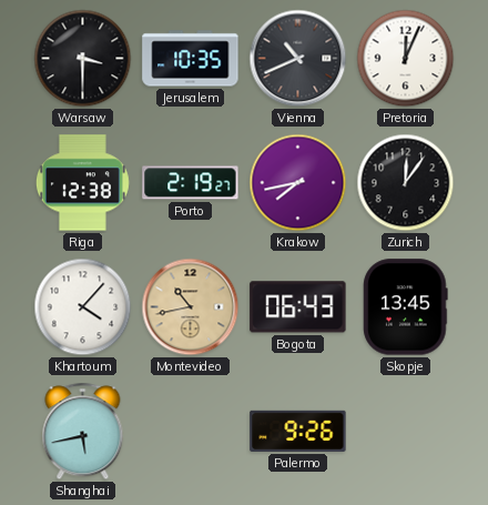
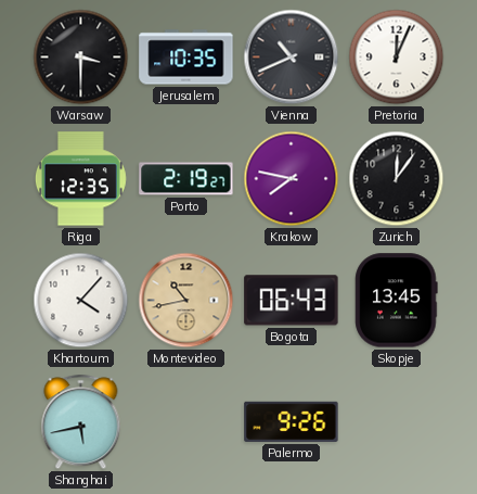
Riga: 12:38 -> 12:35
Krakow: 7:43 -> 7:47
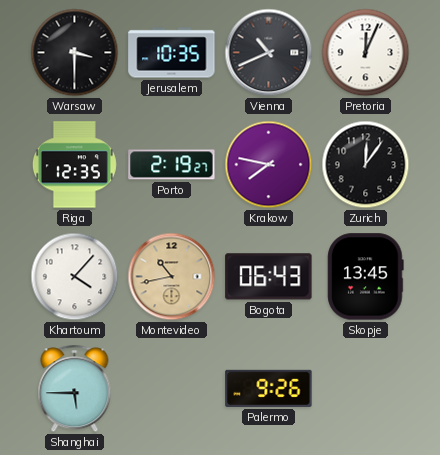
Shanghai: 5:43 -> 5:45
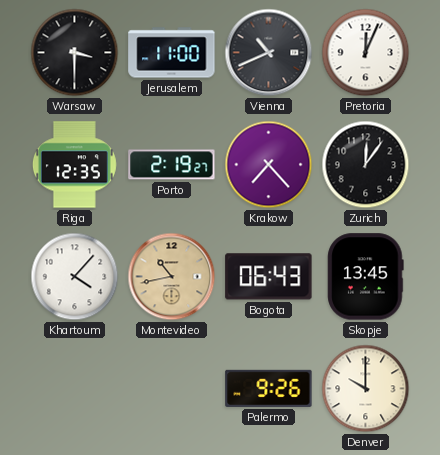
Jerusalem: 10:35 -> 11:00
Krakow: 7:47 -> 7:23
Shanghai: 5:45 -> none
Denver: none -> 10:00
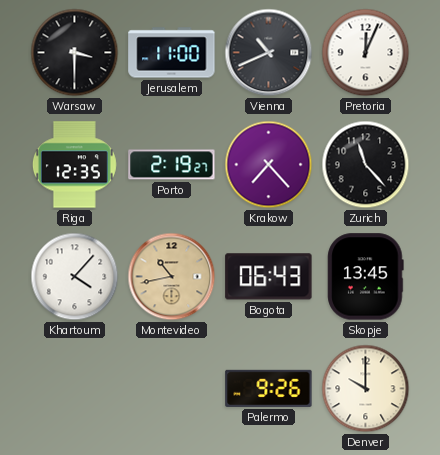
Zurich: 12:06 -> 11:23
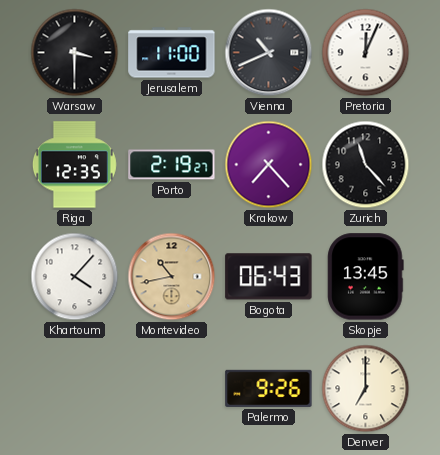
Denver: 10:00 -> 7:00
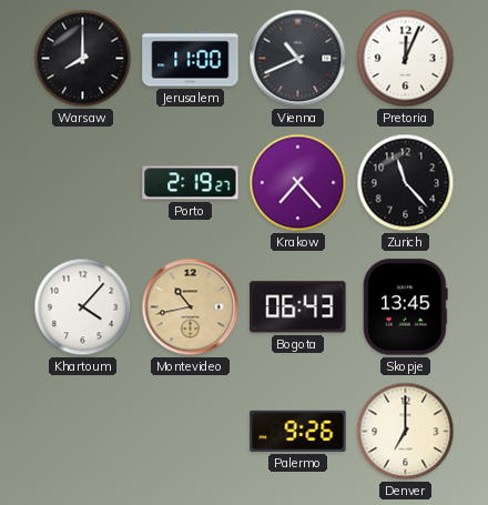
Warsaw: 3:30 -> 8:00
Riga: 12:35 -> none
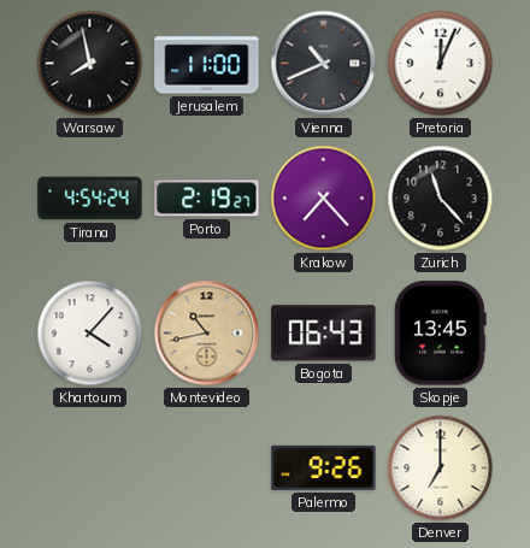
Warsaw: 8:00 -> 7:58
Tirana: none -> 4:54
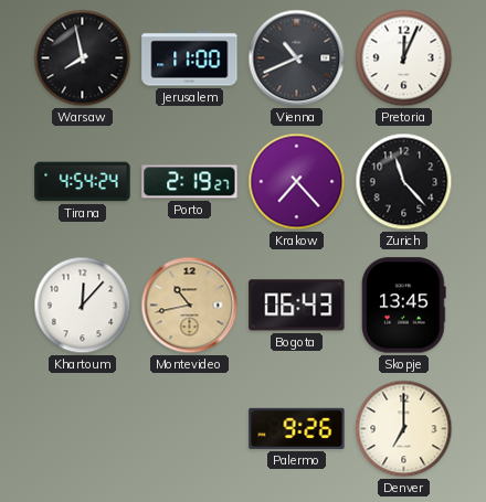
Khartoum: 4:07 -> 12:07
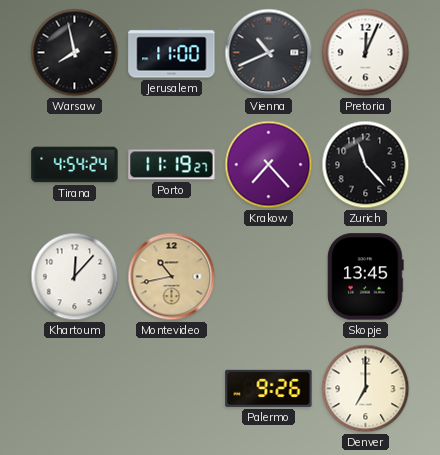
Porto: 2:19 -> 11:19
Bogota: 06:43 -> none
